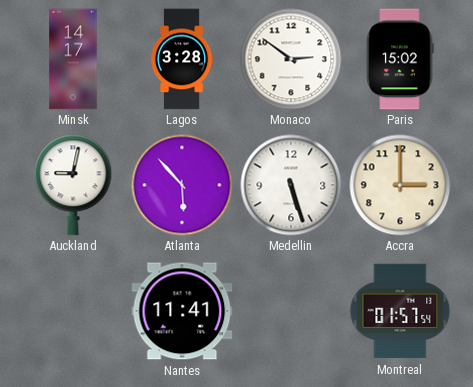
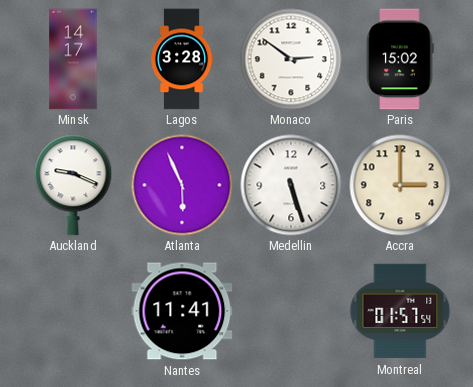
Auckland: 9:02 -> 9:19
Atlanta: 5:53 -> 5:56
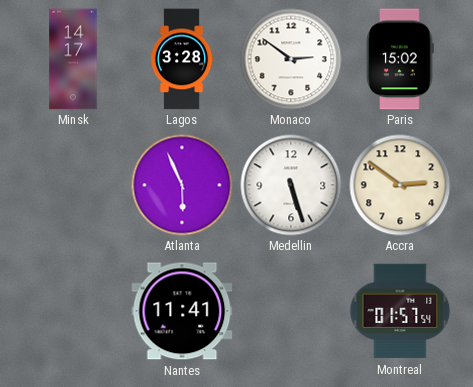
Auckland: 9:19 -> none
Accra: 3:00 -> 2:51
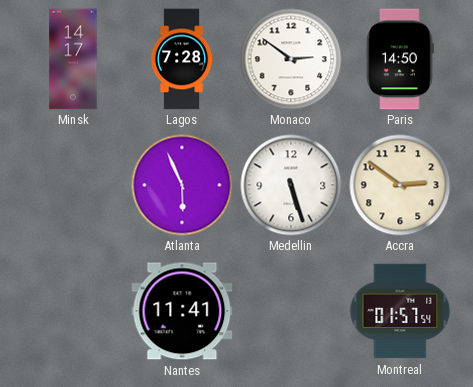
Lagos: 3:28 -> 7:28
Paris: 15:02 -> 14:50
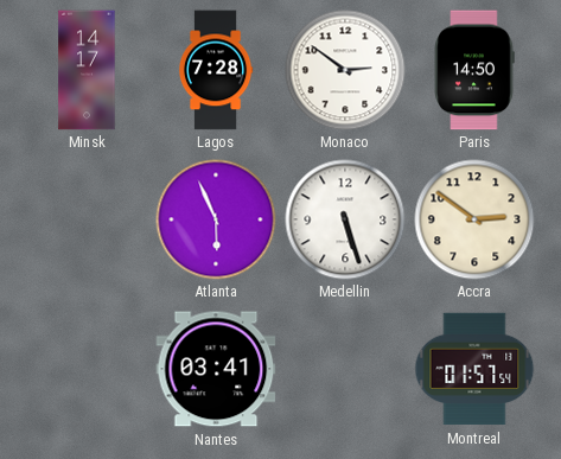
Nantes: 11:41 -> 03:41
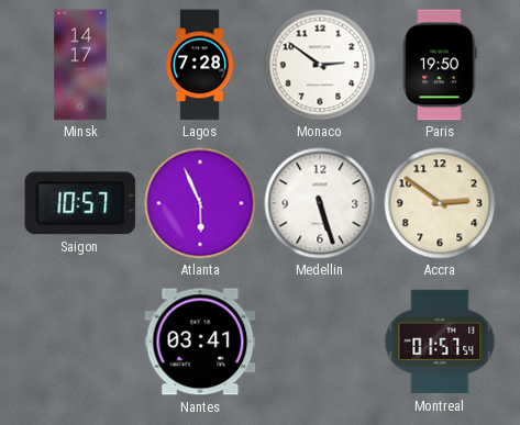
Paris: 14:50 -> 19:50
Saigon: none -> 10:57
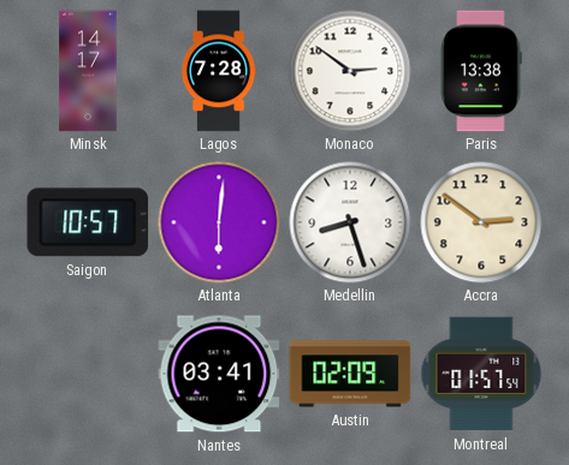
Paris: 19:50 -> 13:38
Atlanta: 5:56 -> 6:01
Medellin: 5:27 -> 8:27
Austin: none -> 02:09
